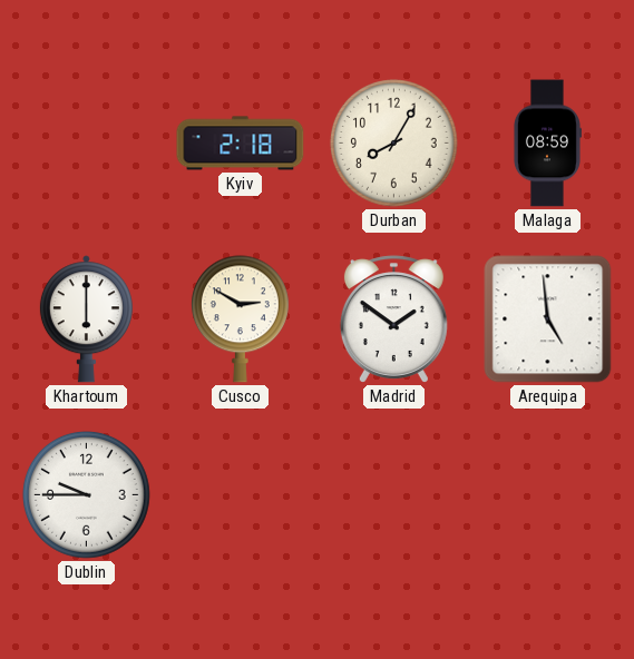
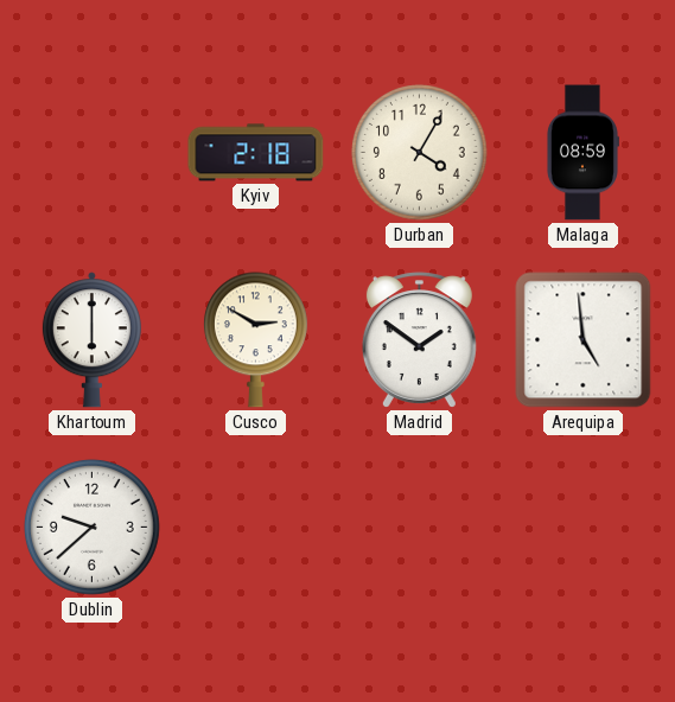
Durban: 8:05 -> 4:05
Dublin: 9:45 -> 9:38
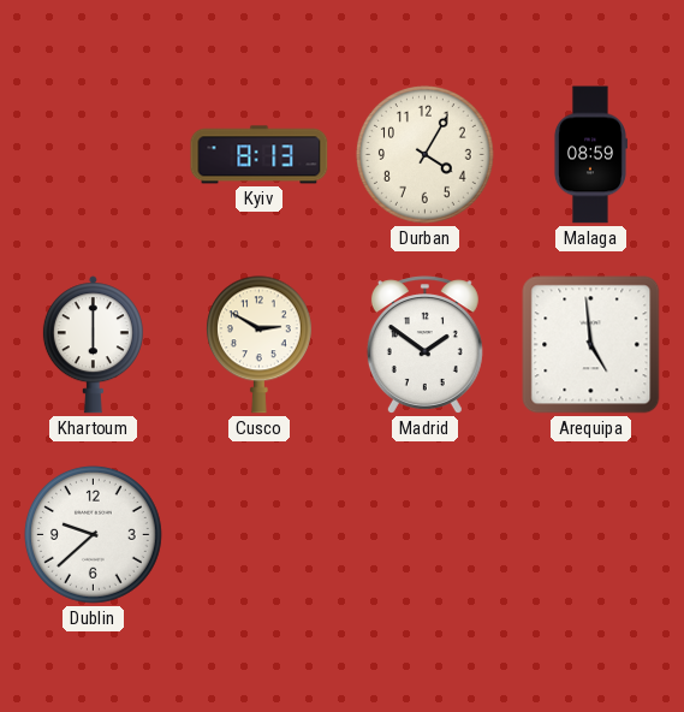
Kyiv: 2:18 -> 8:13
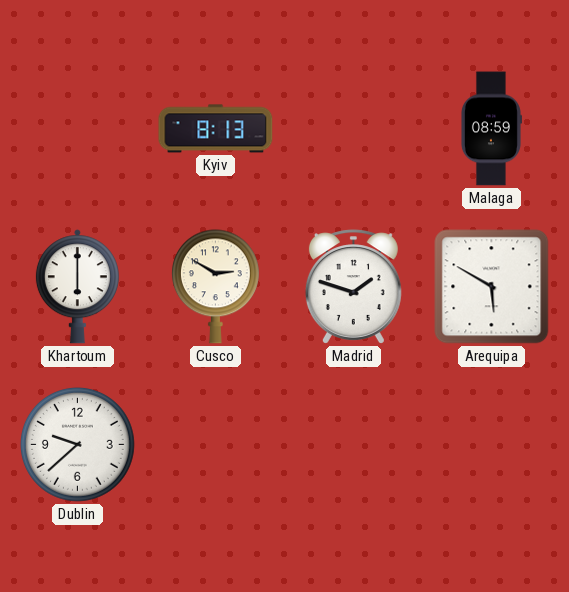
Durban: 4:05 -> none
Madrid: 1:51 -> 1:48
Arequipa: 4:59 -> 5:50
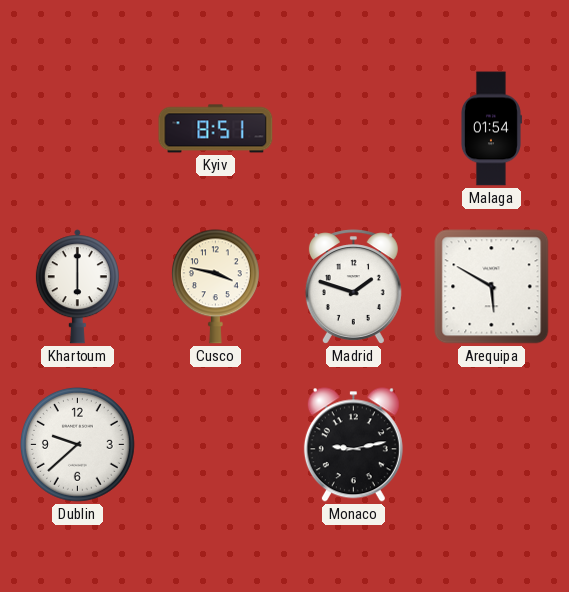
Kyiv: 8:13 -> 8:51
Malaga: 08:59 -> 01:54
Cusco: 2:50 -> 3:47
Monaco: none -> 9:13
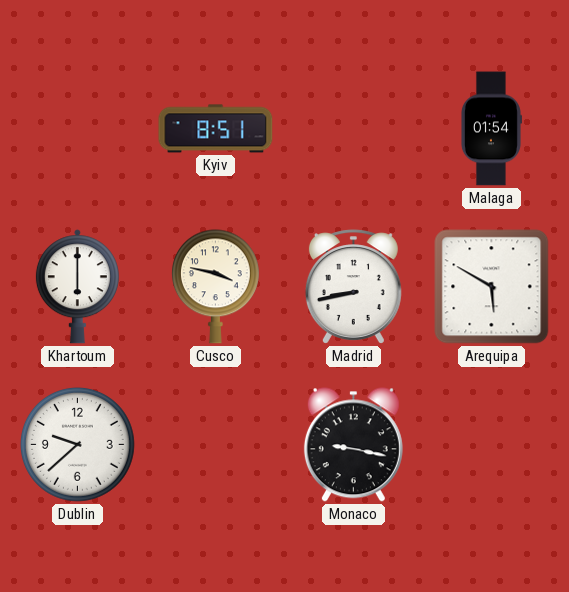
Madrid: 1:48 -> 8:43
Monaco: 9:13 -> 9:17
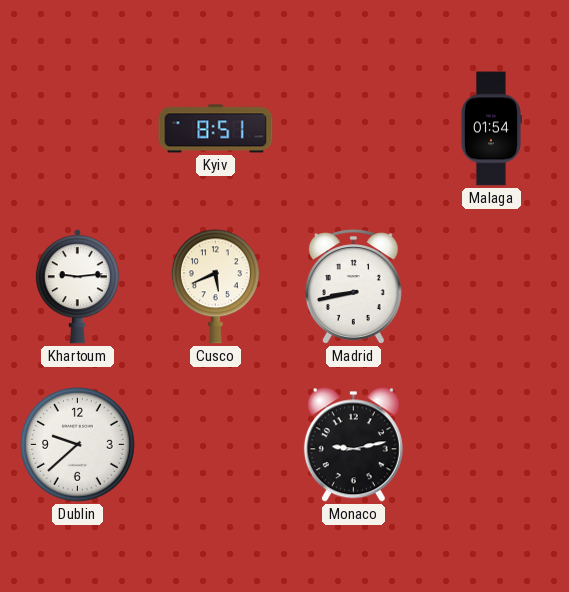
Khartoum: 6:00 -> 9:14
Cusco: 3:47 -> 5:41
Arequipa: 5:50 -> none
Monaco: 9:17 -> 9:13
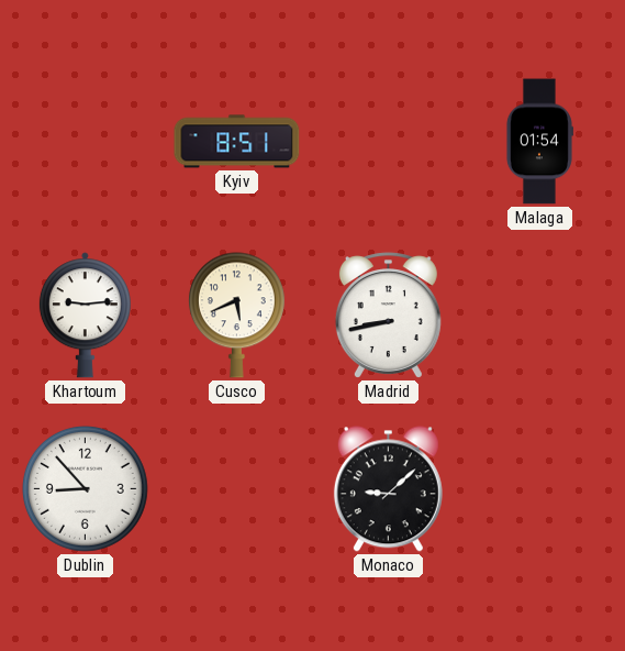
Dublin: 9:38 -> 8:53
Monaco: 9:13 -> 9:08
